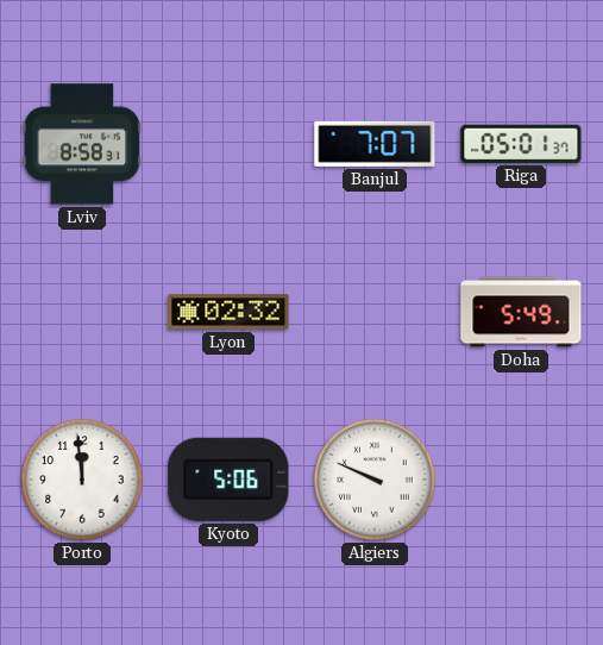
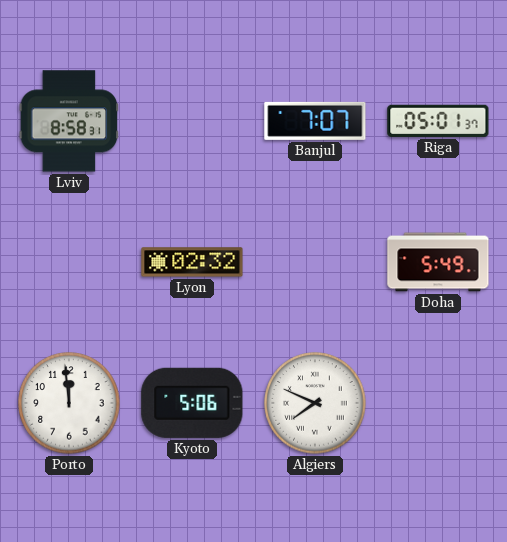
Algiers: 9:49 -> 7:49
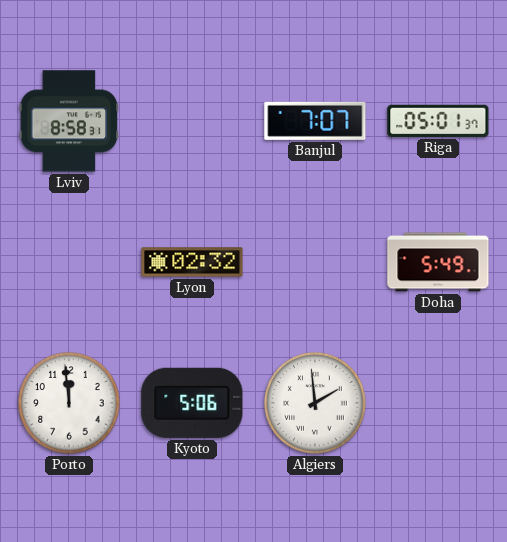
Algiers: 7:49 -> 1:59
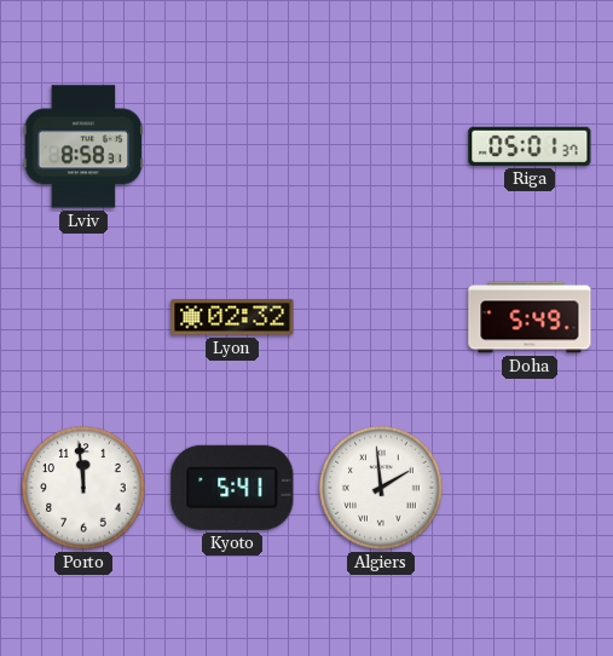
Banjul: 7:07 -> none
Kyoto: 5:06 -> 5:41
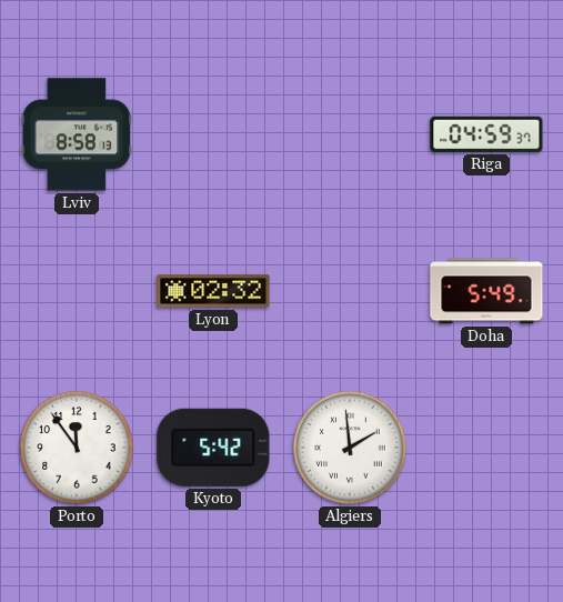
Lviv: 8:58:31 -> 8:58:13
Riga: 05:01 -> 04:59
Porto: 11:59 -> 11:54
Kyoto: 5:41 -> 5:42
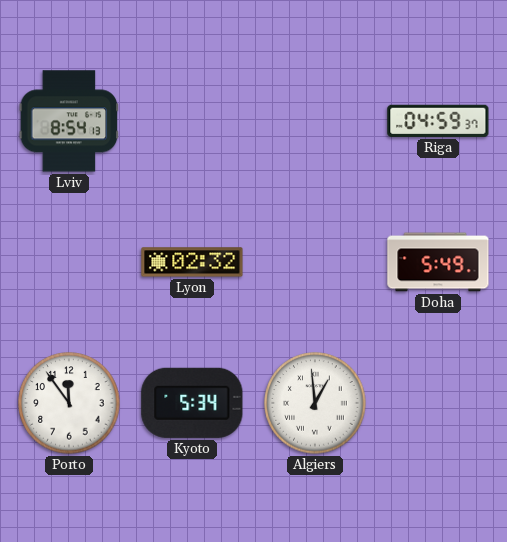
Lviv: 8:58 -> 8:54
Kyoto: 5:42 -> 5:34
Algiers: 1:59 -> 12:59
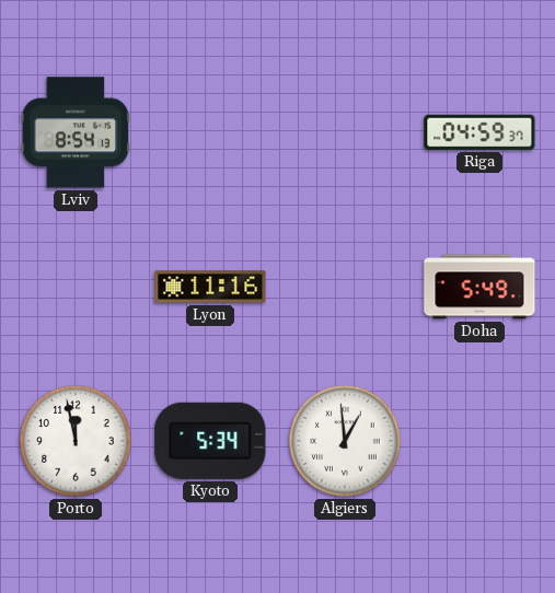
Lyon: 02:32 -> 11:16
Porto: 11:54 -> 11:58
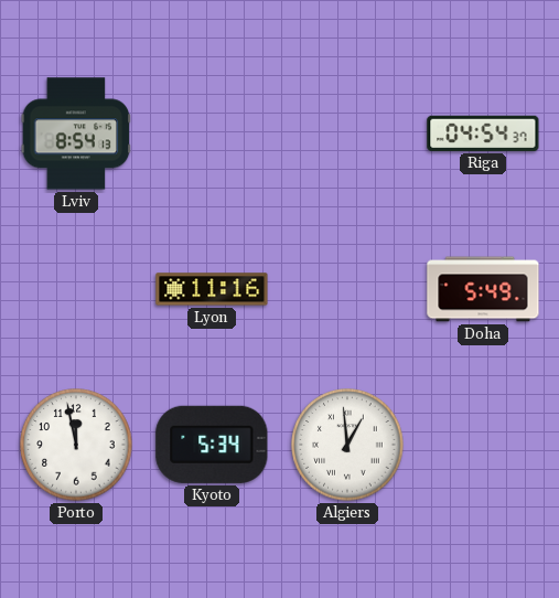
Riga: 04:59 -> 04:54
